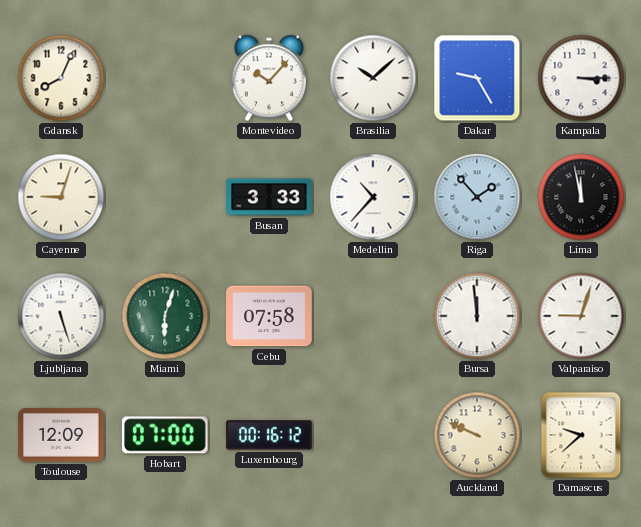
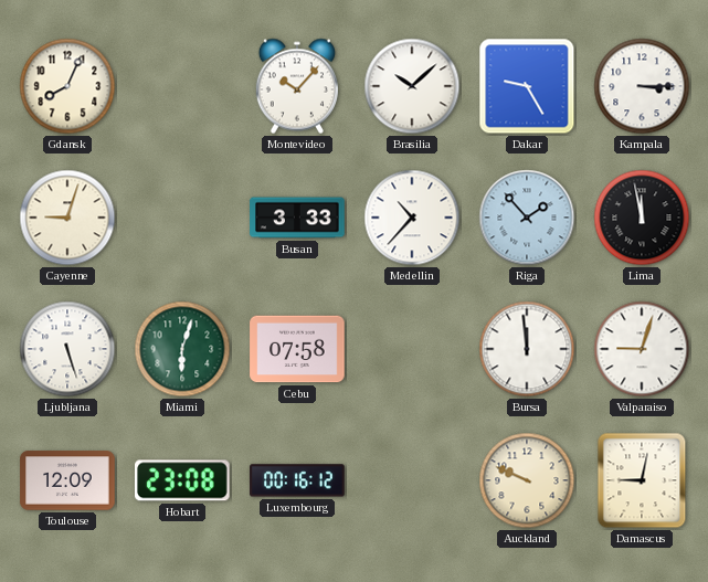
Hobart: 07:00 -> 23:08
Damascus: 9:38 -> 9:02
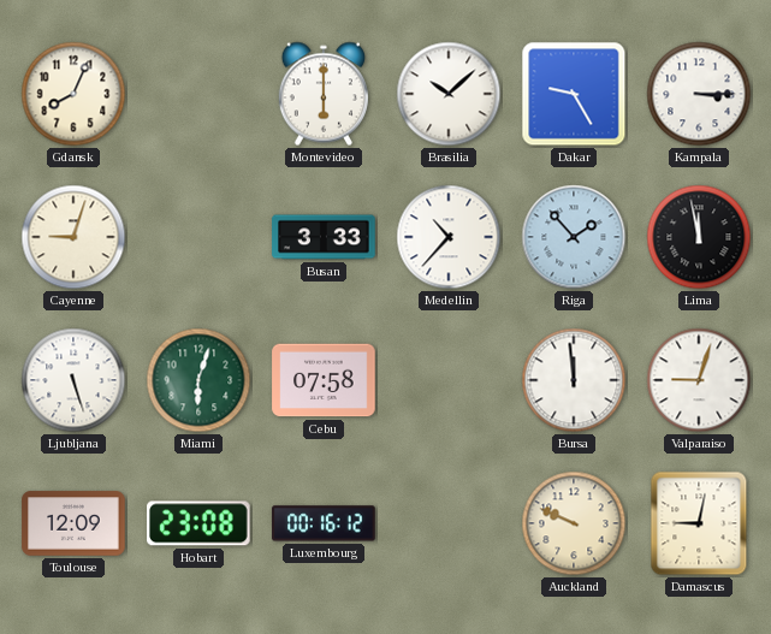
Montevideo: 10:07 -> 6:00
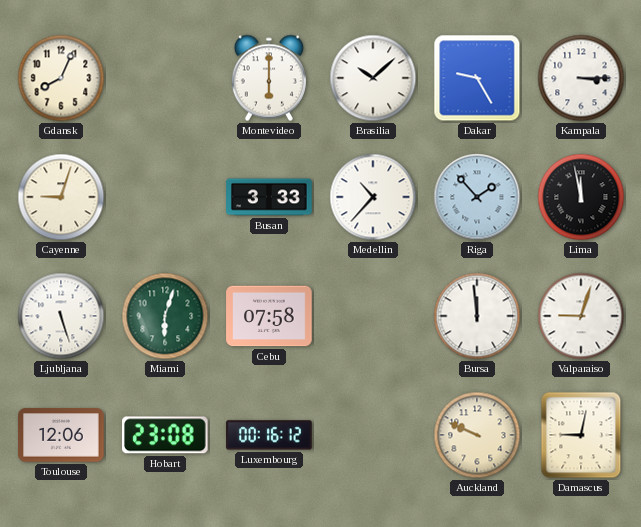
Toulouse: 12:09 -> 12:06
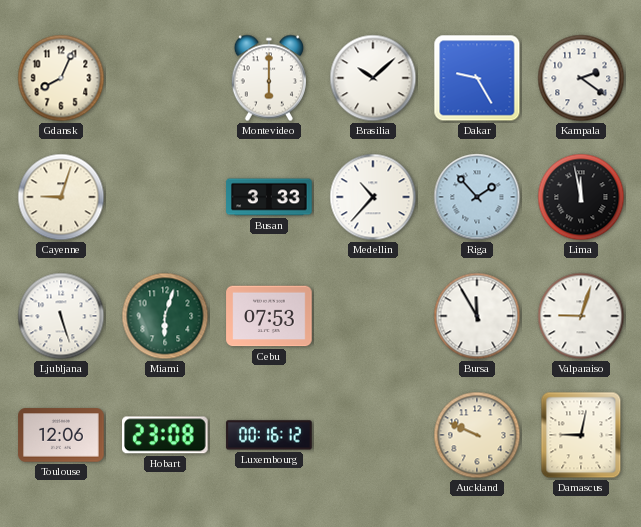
Kampala: 3:15 -> 2:21
Cebu: 07:58 -> 07:53
Bursa: 11:59 -> 11:55
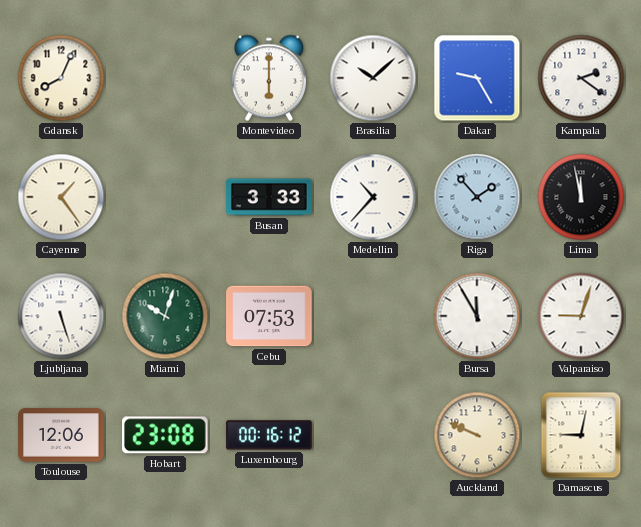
Cayenne: 9:03 -> 1:24
Miami: 6:03 -> 10:03
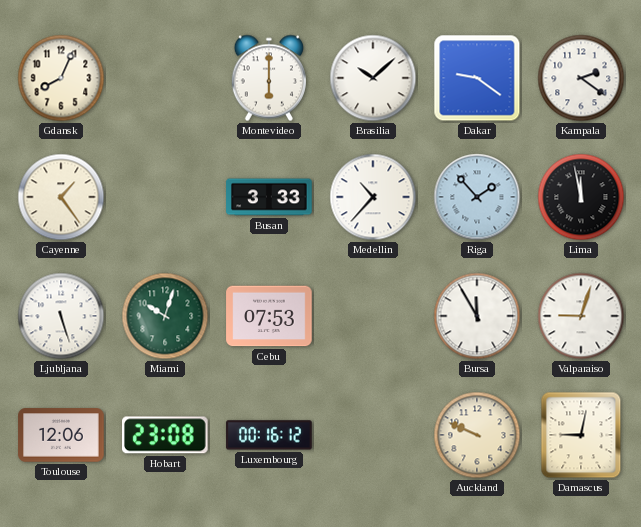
Dakar: 9:25 -> 9:21
